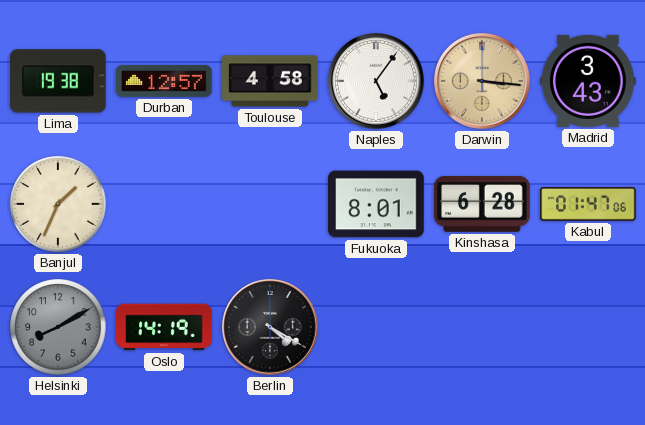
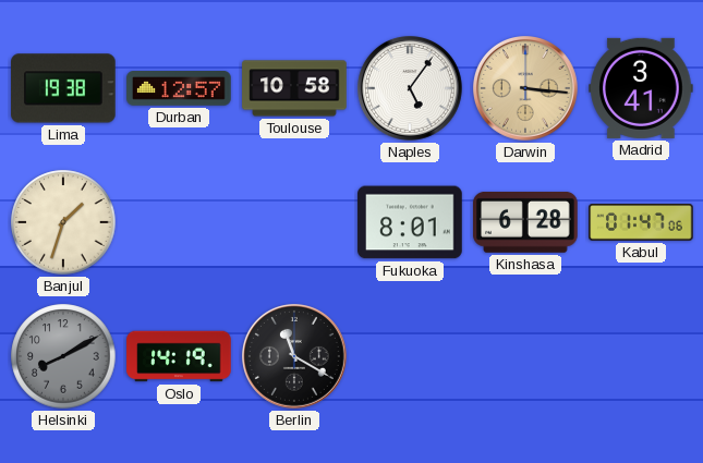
Toulouse: 4:58 -> 10:58
Madrid: 3:43 -> 3:41
Banjul: 1:34 -> 1:33
Berlin: 4:20 -> 11:20
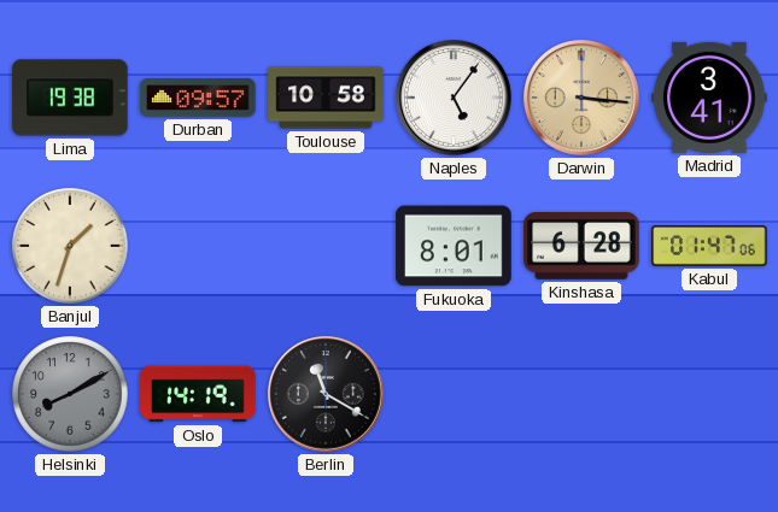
Durban: 12:57 -> 09:57
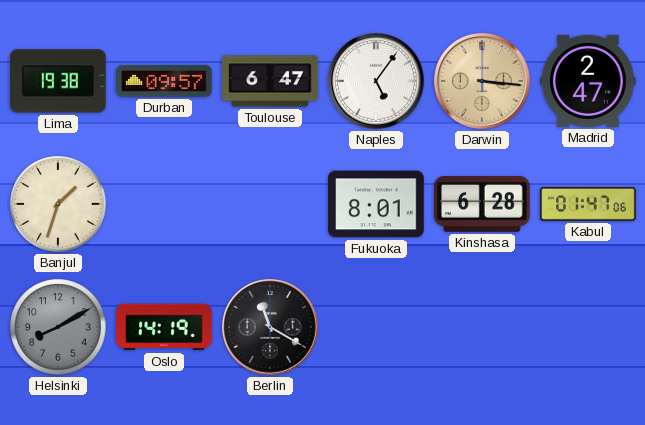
Toulouse: 10:58 -> 6:47
Madrid: 3:41 -> 2:47
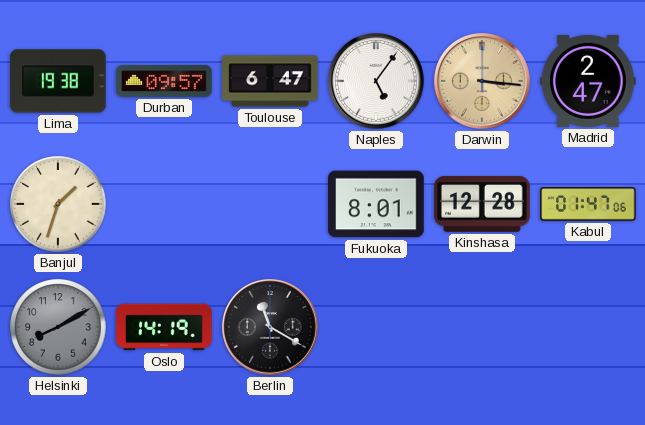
Kinshasa: 6:28 -> 12:28
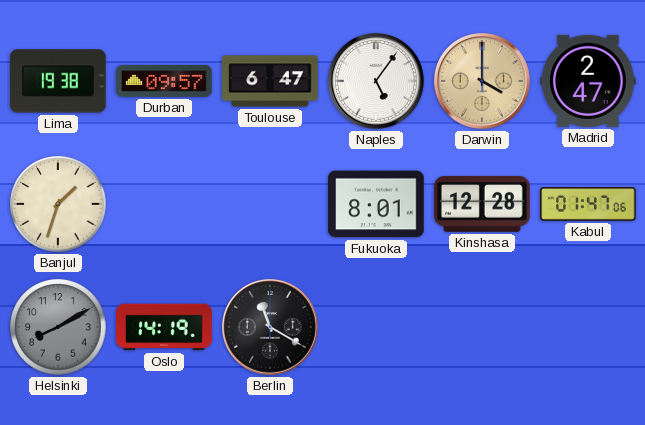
Darwin: 3:16 -> 4:00
